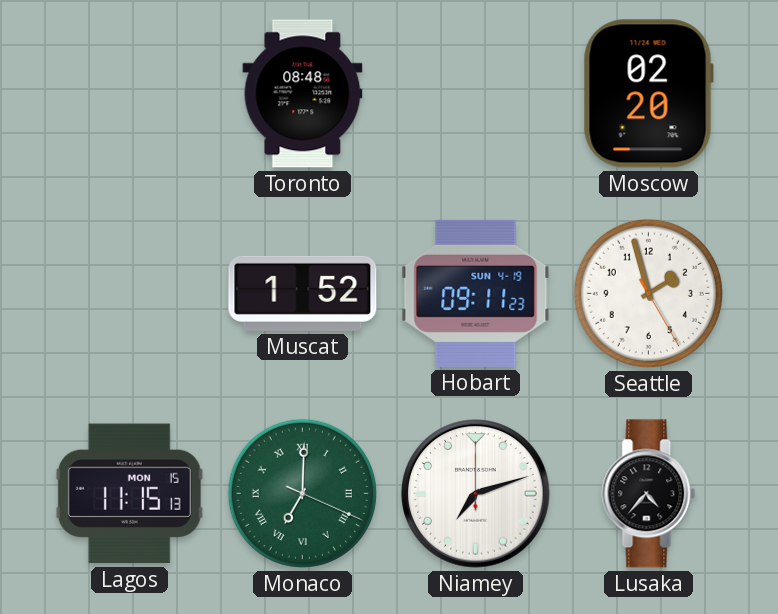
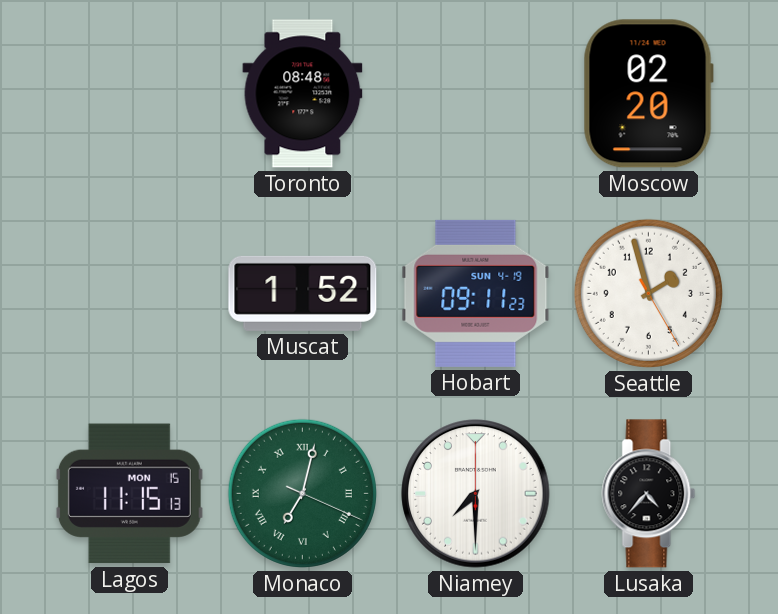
Monaco: 7:00 -> 7:02
Niamey: 7:12 -> 7:30
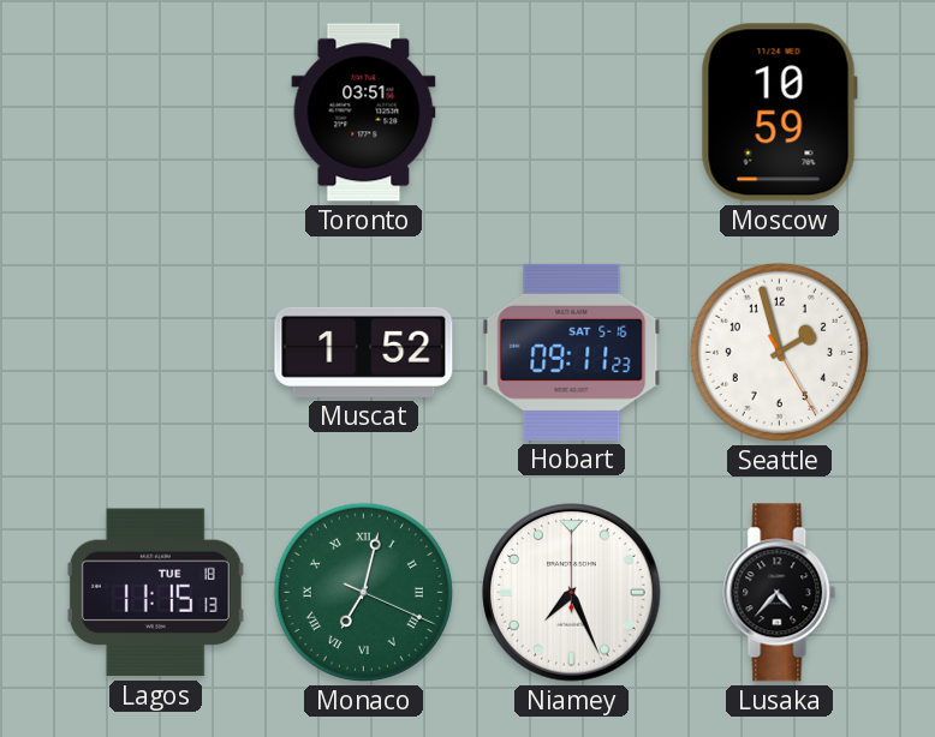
Toronto: 08:48 -> 03:51
Moscow: 02:20 -> 10:59
Hobart date: SUN 4-19 -> SAT 5-16
Lagos date: MON 15 -> TUE 18
Niamey: 7:30 -> 7:26
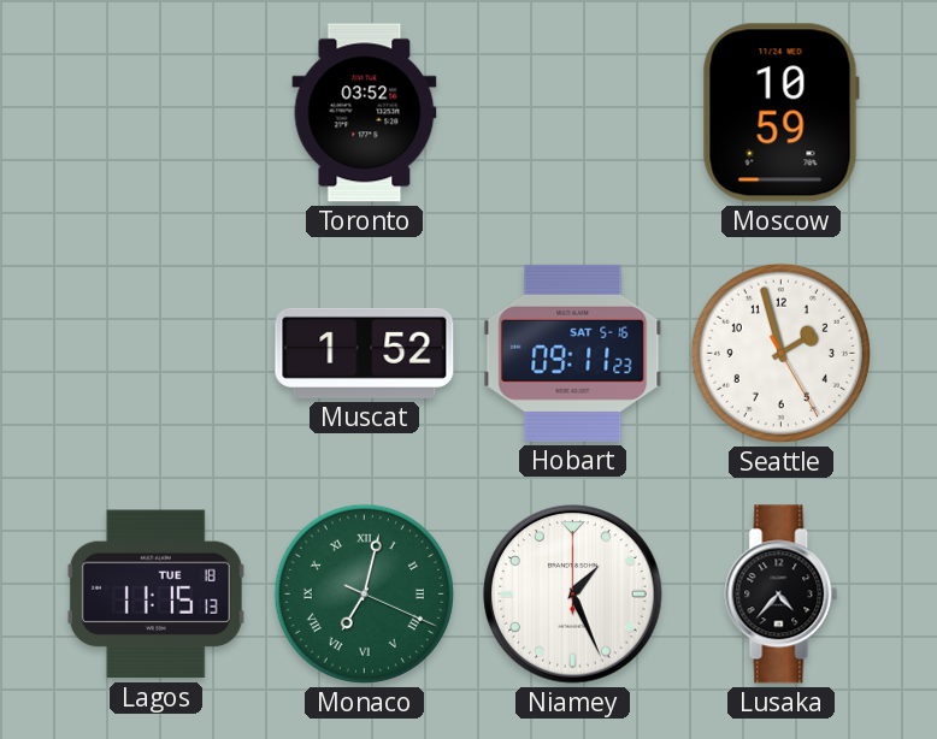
Toronto: 03:51 -> 03:52
Niamey: 7:26 -> 1:26
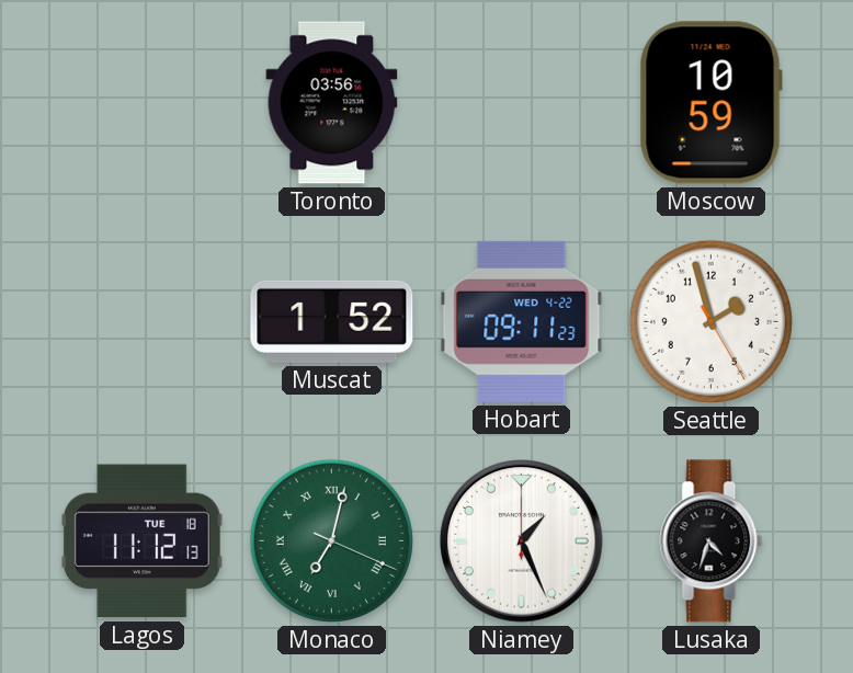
Toronto: 03:52 -> 03:56
Hobart date: SAT 5-16 -> WED 4-22
Lagos: 11:15 -> 11:12
Lusaka: 4:37 -> 4:33
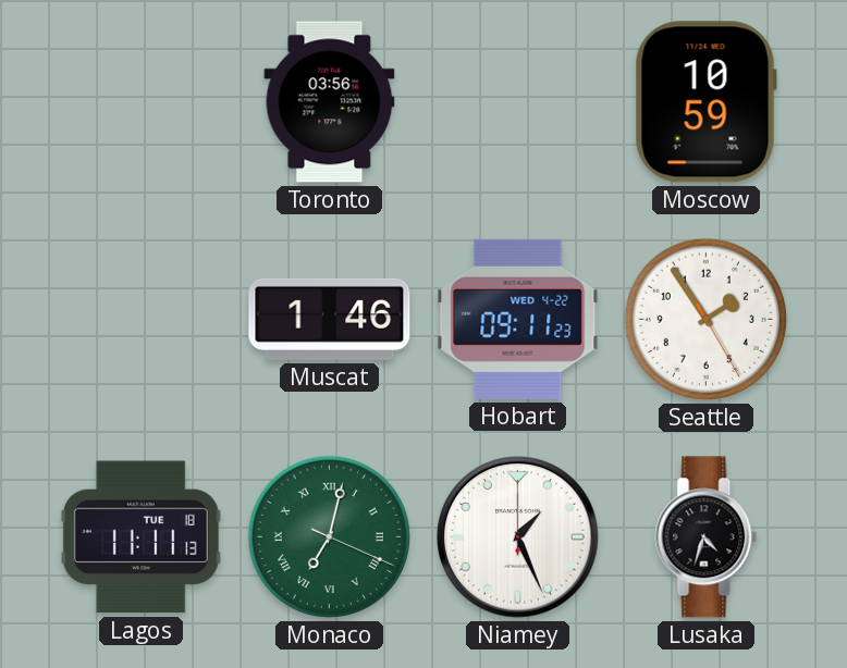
Muscat: 1:52 -> 1:46
Seattle: 1:57 -> 1:54
Lagos: 11:12 -> 11:11
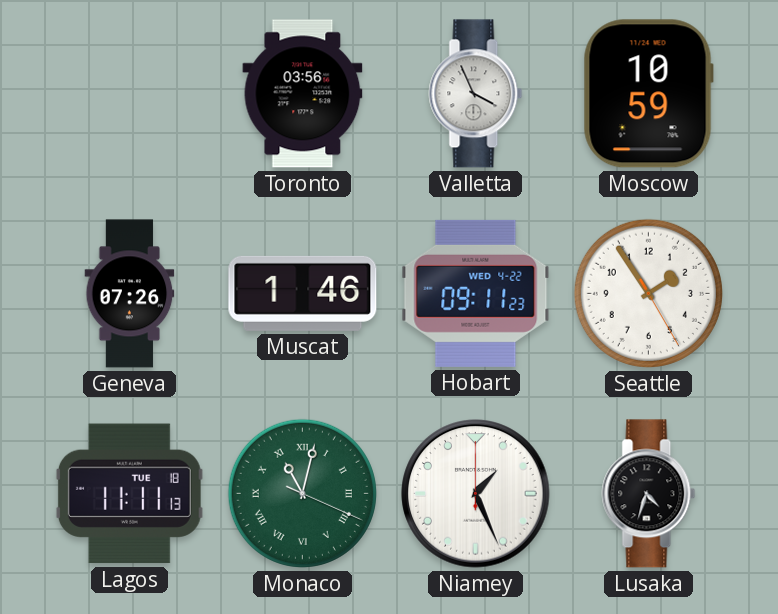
Valletta: none -> 3:56
Geneva: none -> 07:26
Monaco: 7:02 -> 11:02
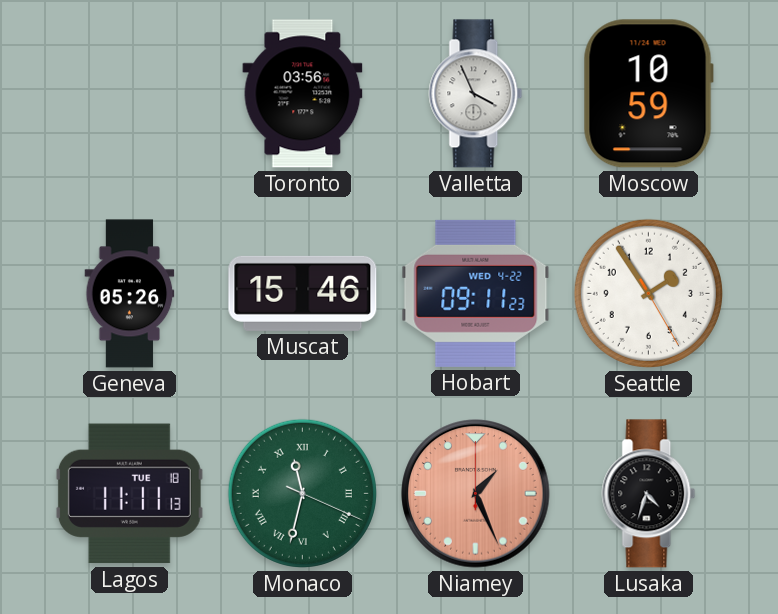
Geneva: 07:26 -> 05:26
Muscat: 1:46 -> 15:46
Monaco: 11:02 -> 11:32
Niamey dial: white -> salmon
